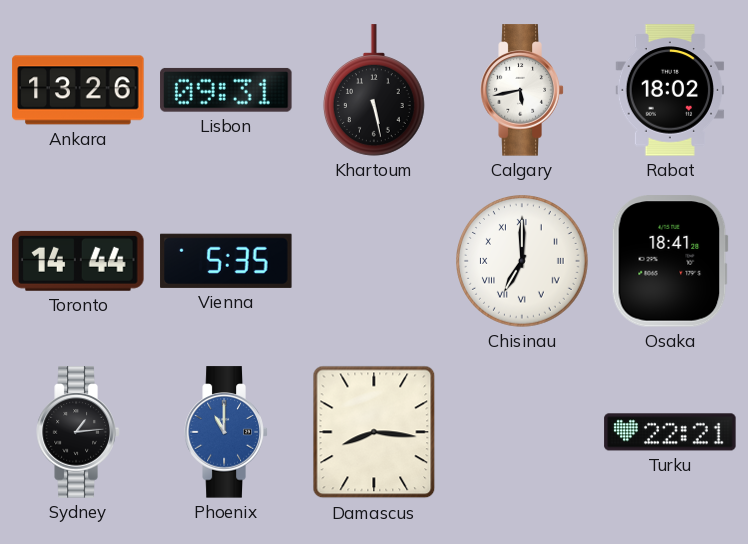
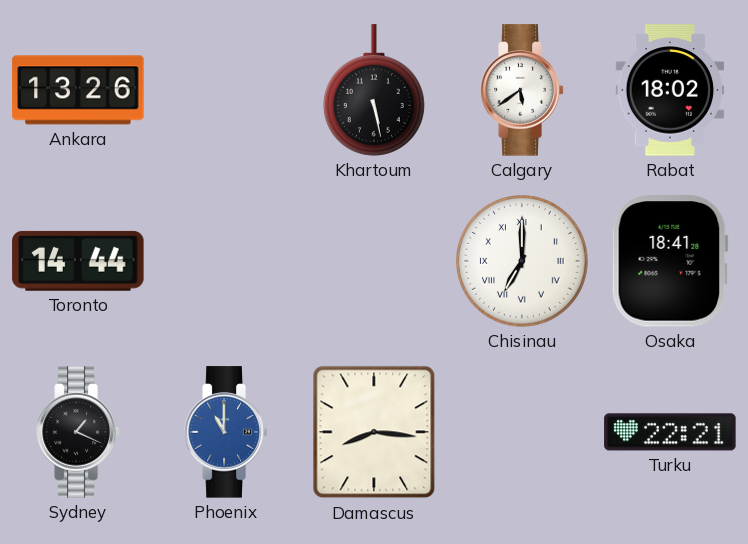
Lisbon: 09:31 -> none
Calgary: 5:43 -> 5:39
Vienna: 5:35 -> none
Sydney: 1:14 -> 1:19
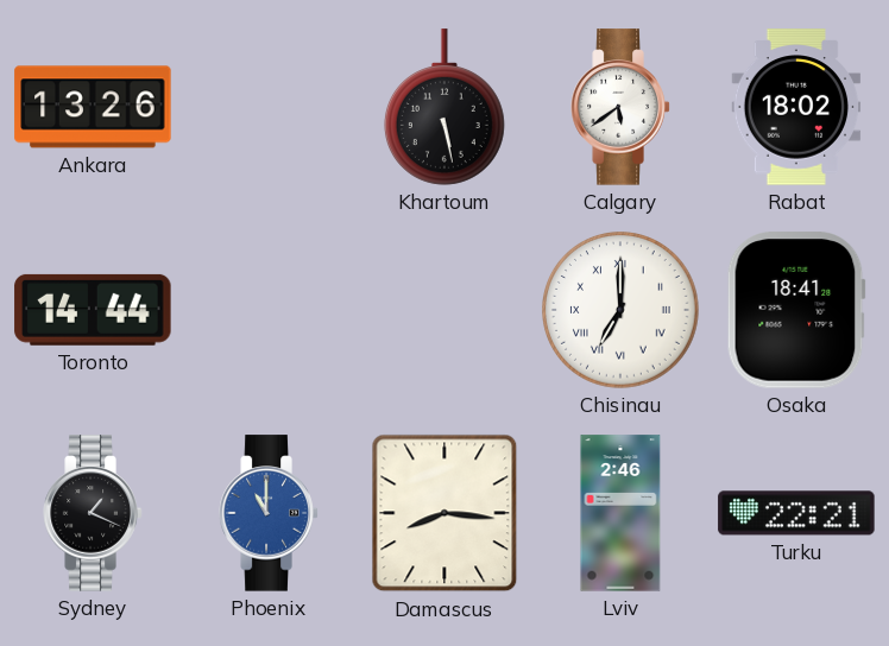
Lviv: none -> 2:46
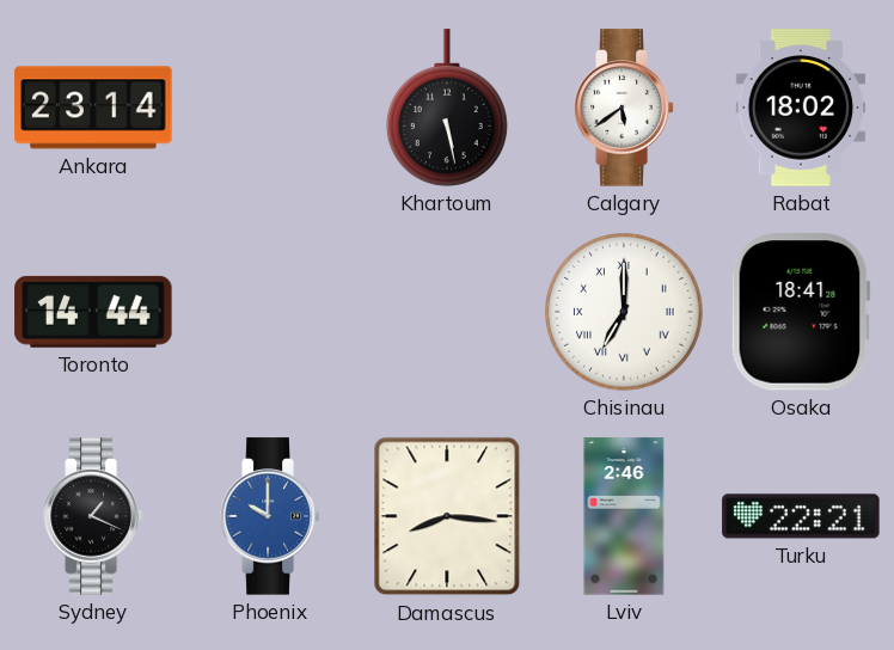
Ankara: 13:26 -> 23:14
Phoenix: 11:00 -> 10:00
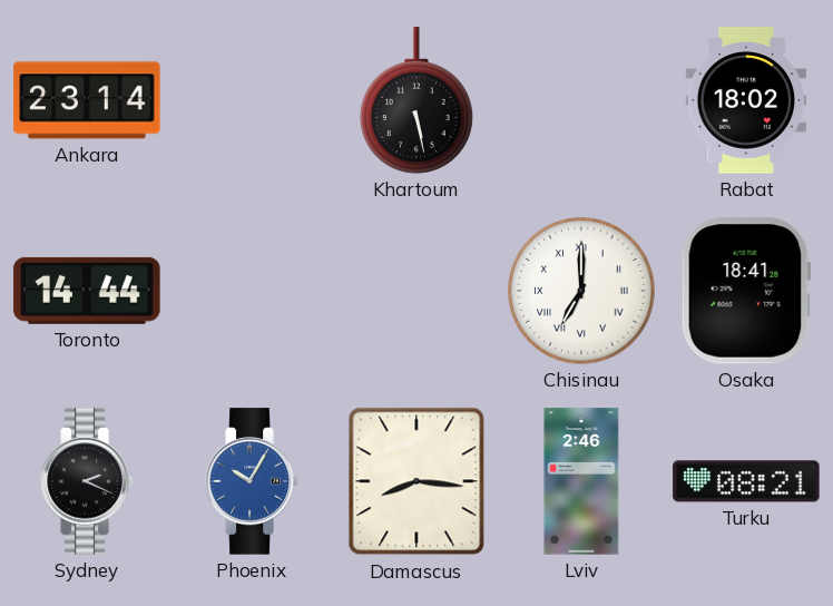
Calgary: 5:39 -> none
Sydney: 1:19 -> 2:19
Phoenix: 10:00 -> 10:05
Turku: 22:21 -> 08:21
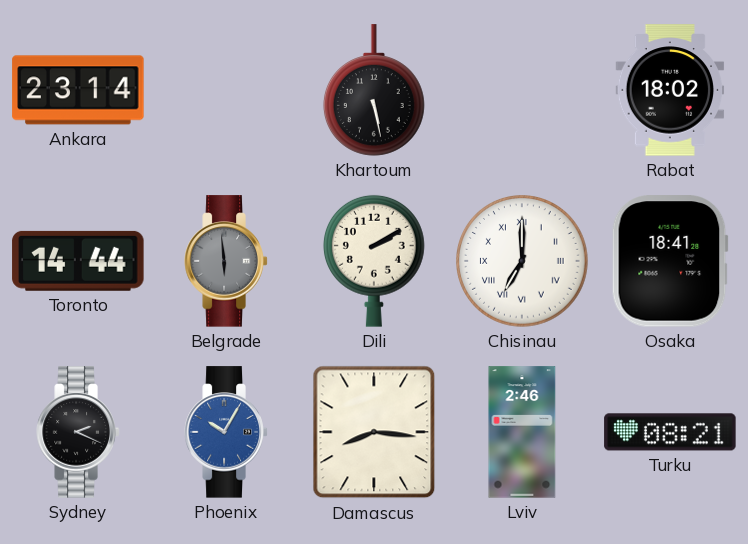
Belgrade: none -> 5:59
Dili: none -> 2:10
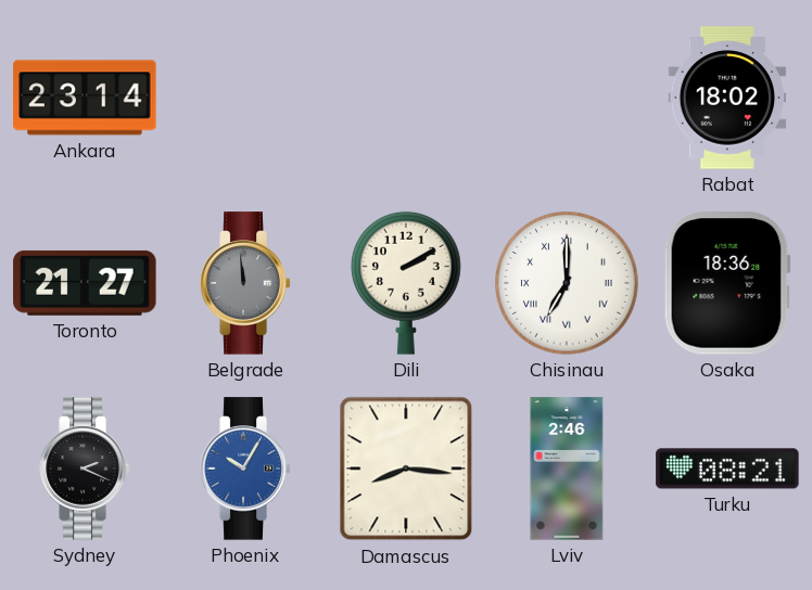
Khartoum: 5:28 -> none
Toronto: 14:44 -> 21:27
Belgrade: 5:59 -> 11:59
Osaka: 18:41 -> 18:36
